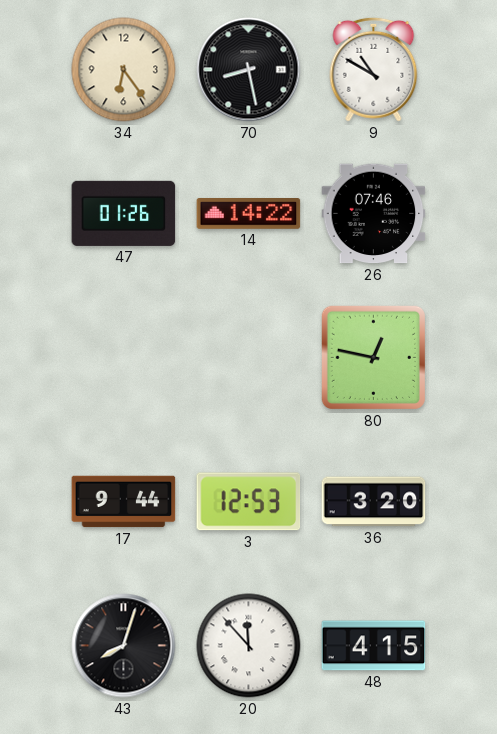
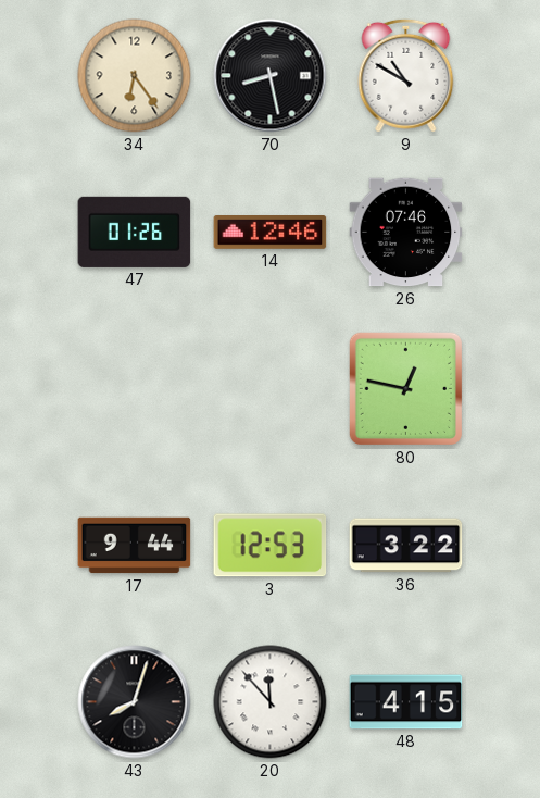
14: 14:22 -> 12:46
36: 3:20 -> 3:22
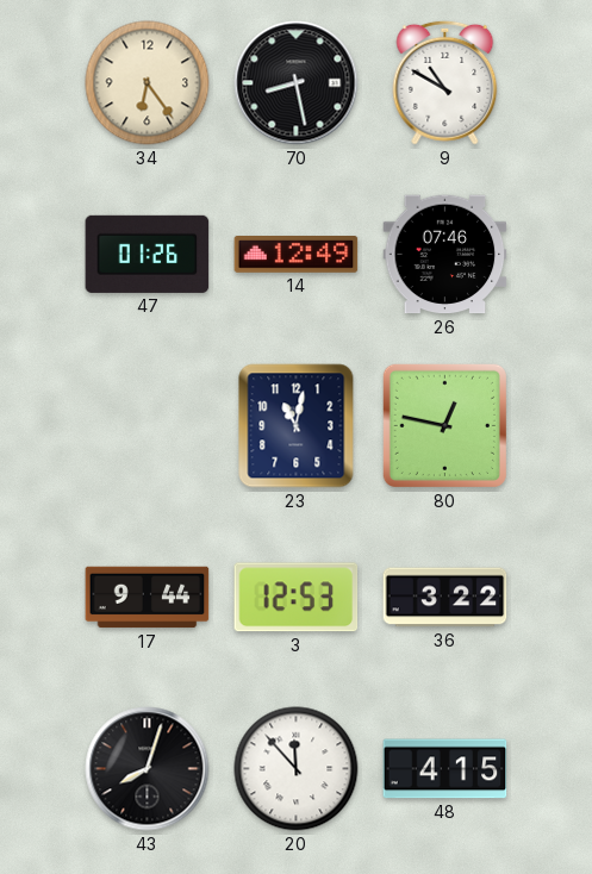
14: 12:46 -> 12:49
23: none -> 11:02
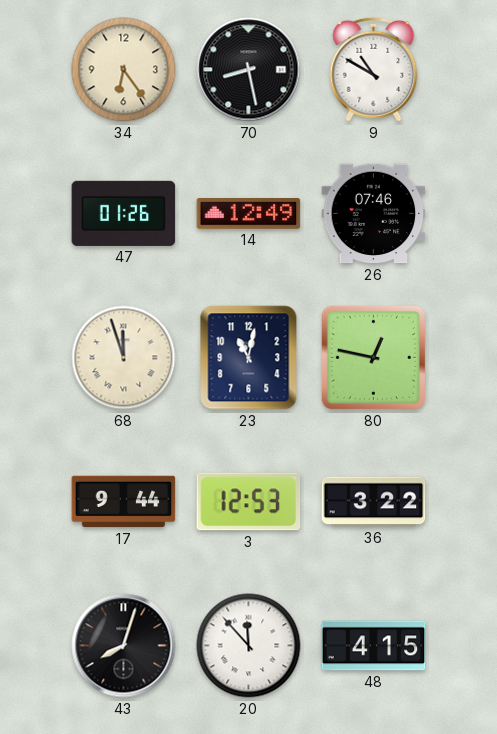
68: none -> 11:57
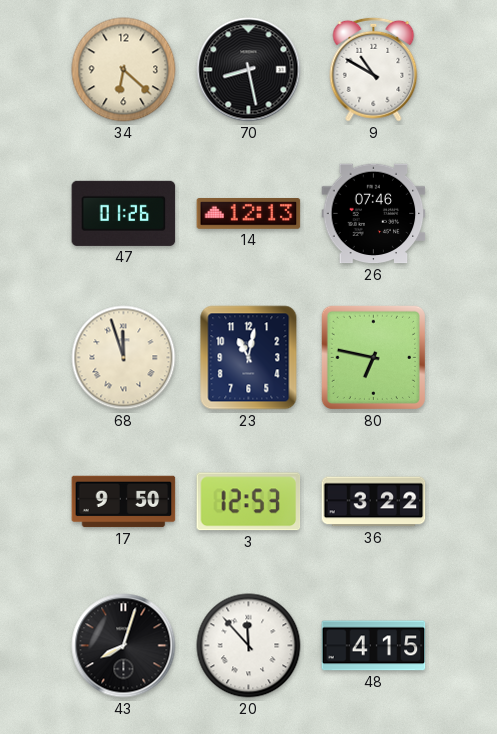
34: 6:24 -> 6:22
14: 12:49 -> 12:13
80: 12:47 -> 6:47
17: 9:44 -> 9:50
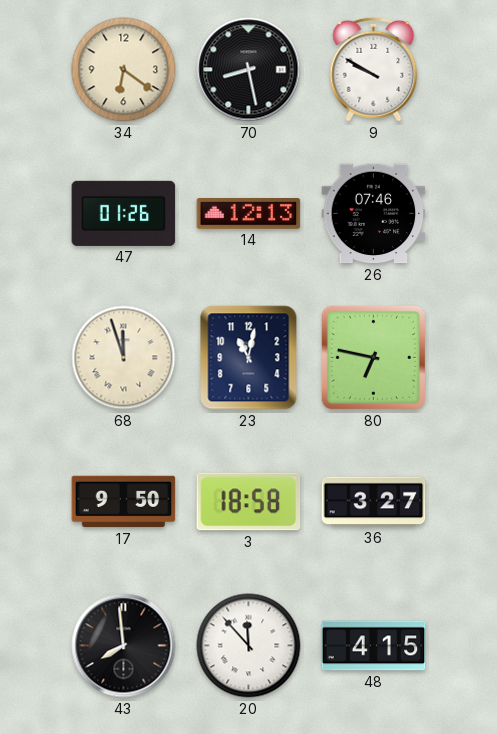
34: 6:22 -> 6:21
9: 10:50 -> 9:50
3: 12:53 -> 18:58
36: 3:22 -> 3:27
43: 8:03 -> 7:59
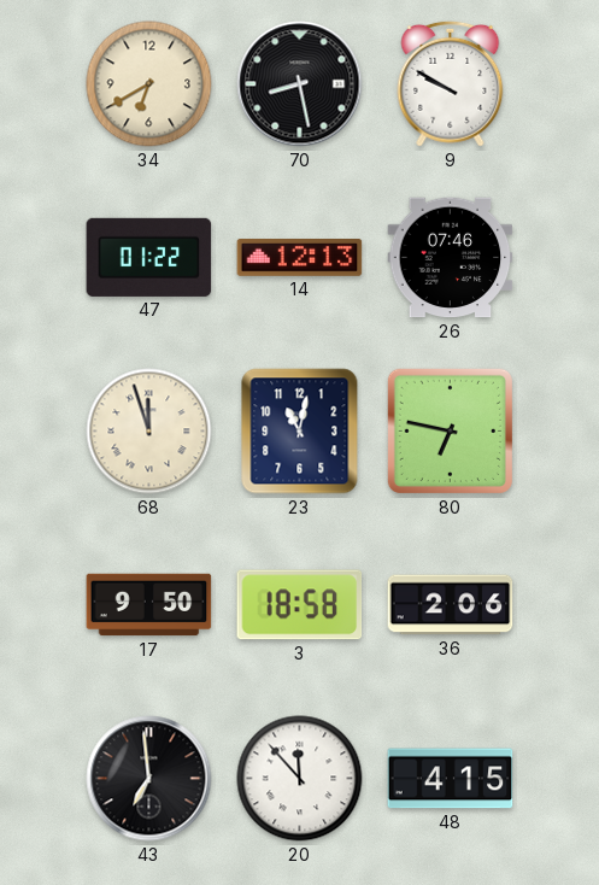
34: 6:21 -> 6:40
47: 01:26 -> 01:22
36: 3:27 -> 2:06
43: 7:59 -> 6:59
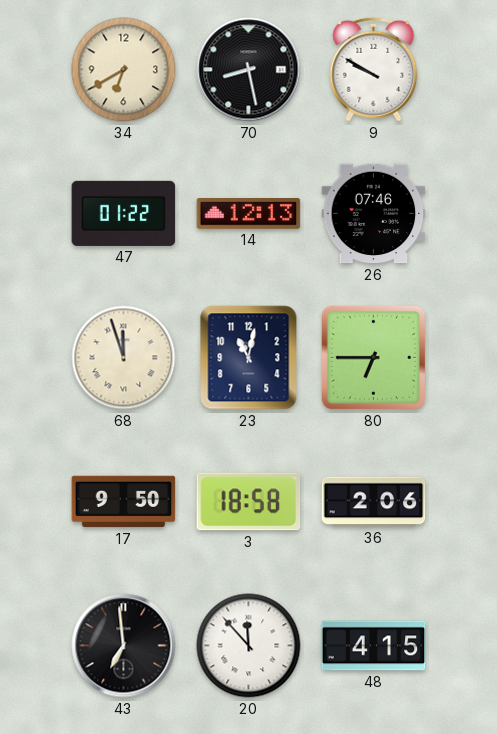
80: 6:47 -> 6:45
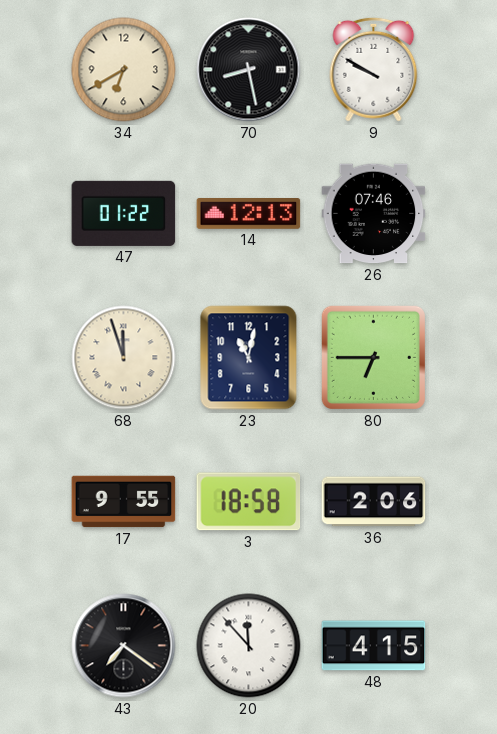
17: 9:50 -> 9:55
43: 6:59 -> 7:21
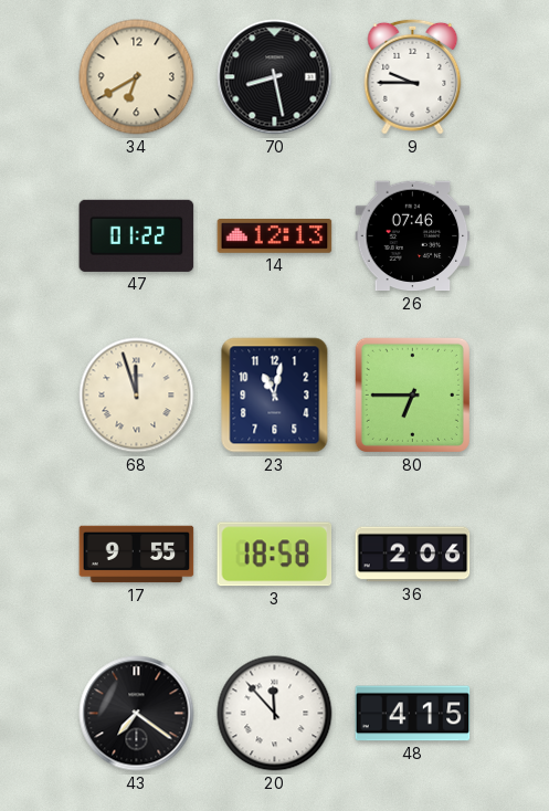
9: 9:50 -> 9:45
